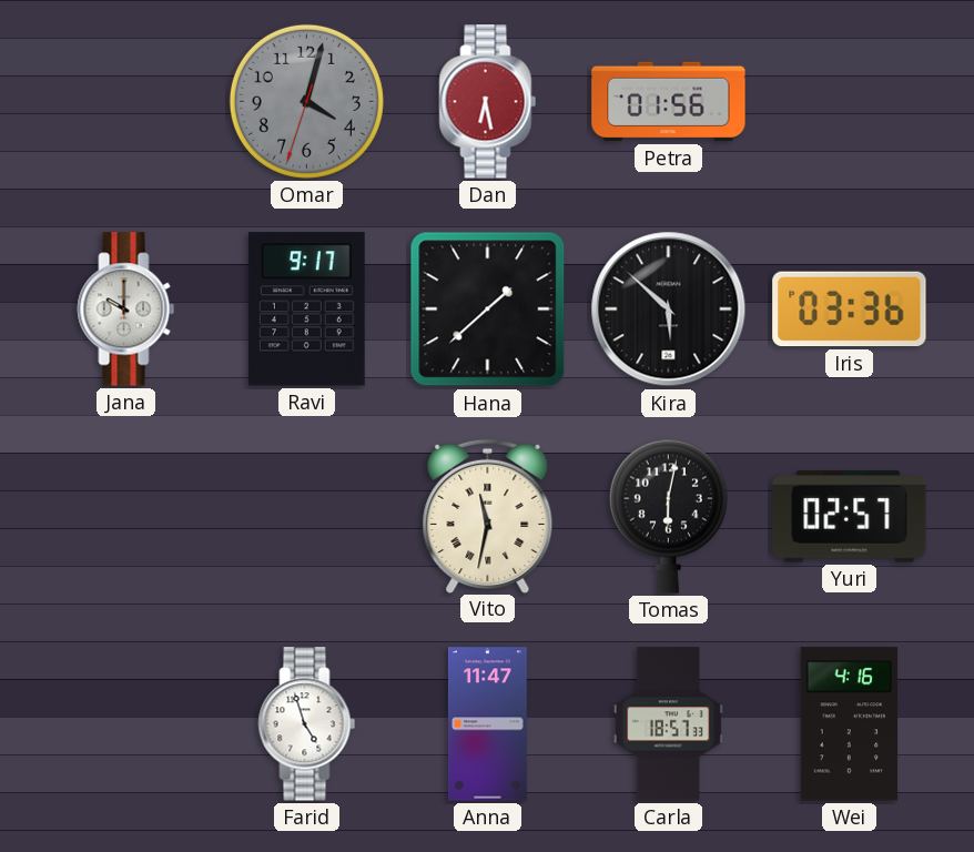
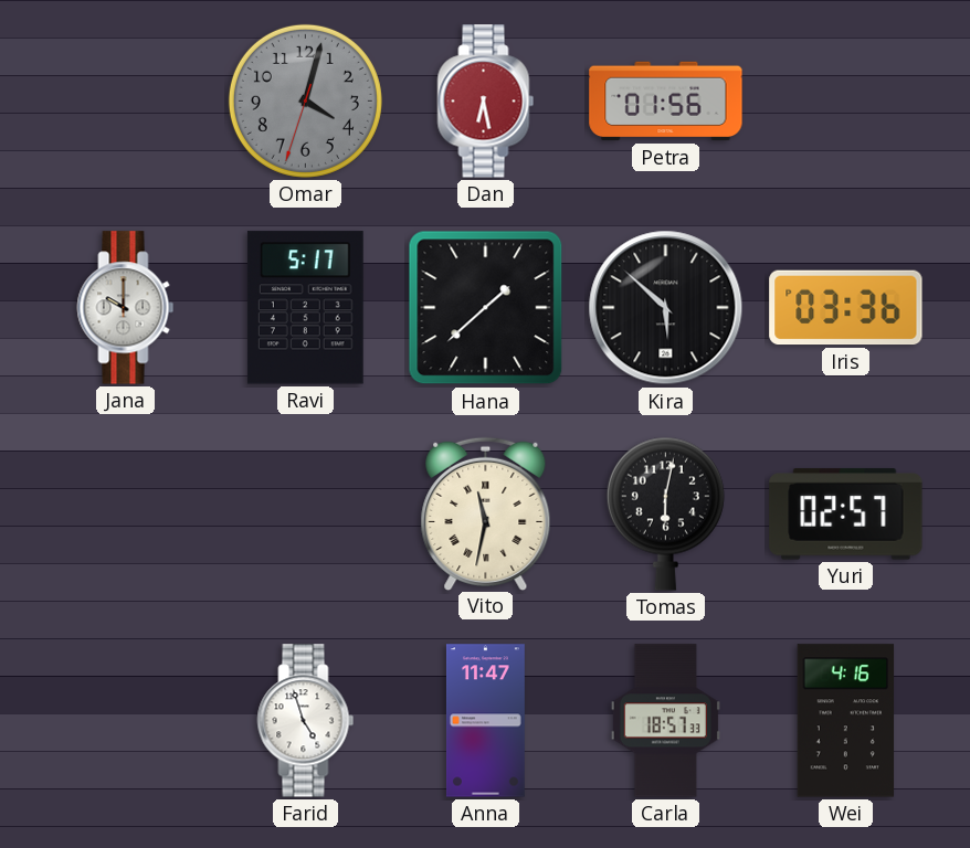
Ravi: 9:17 -> 5:17
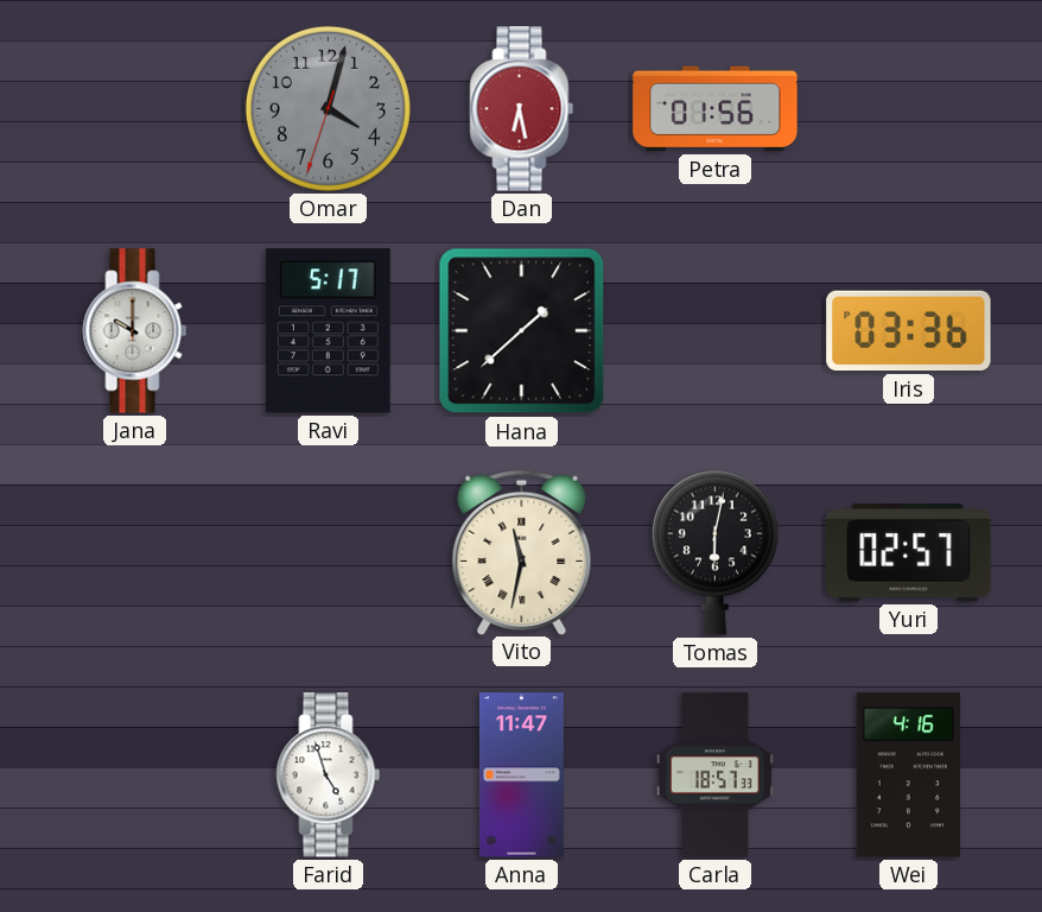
Kira: 5:52 -> none
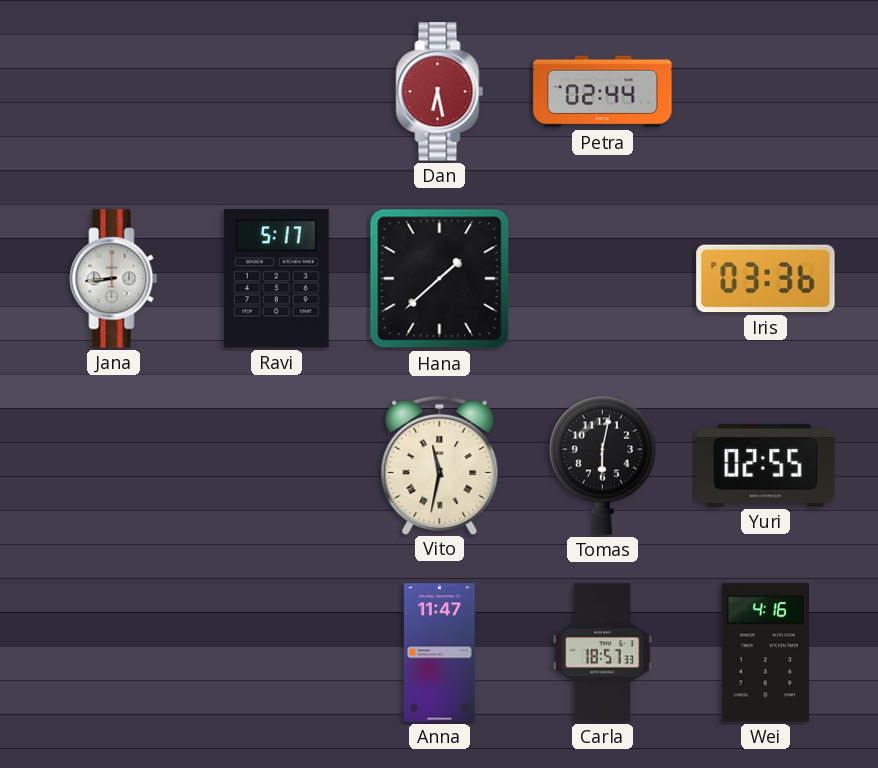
Omar: 4:02 -> none
Petra: 01:56 -> 02:44
Jana: 10:00 -> 8:44
Yuri: 02:57 -> 02:55
Farid: 4:57 -> none
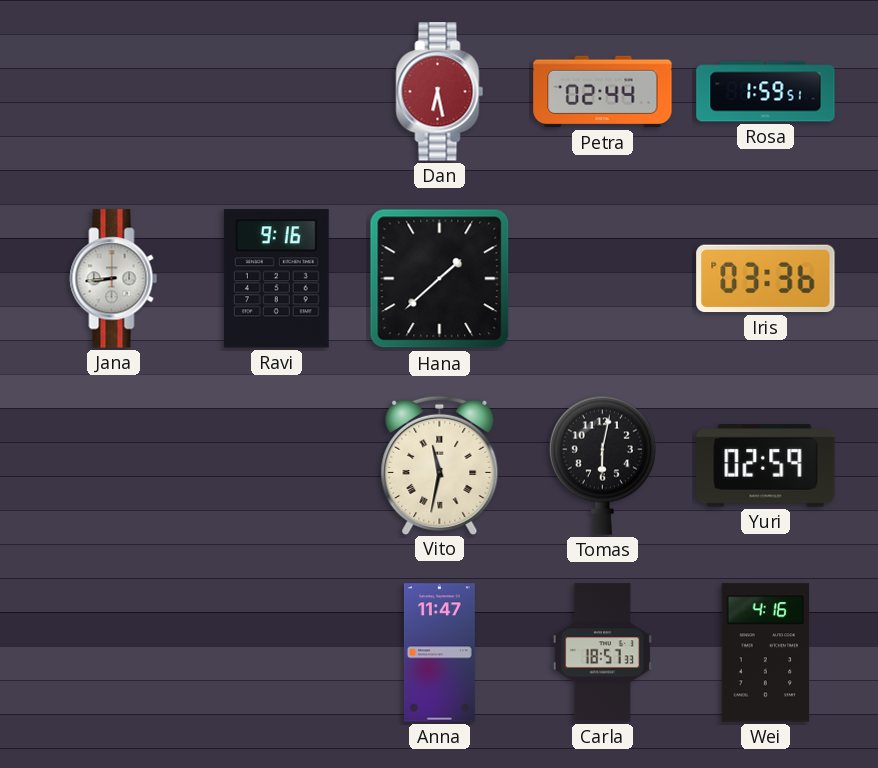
Rosa: none -> 1:59
Ravi: 5:17 -> 9:16
Yuri: 02:55 -> 02:59
